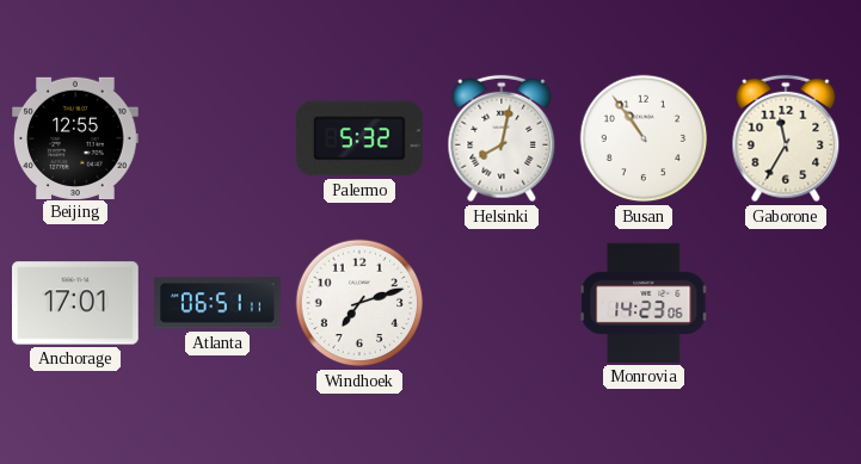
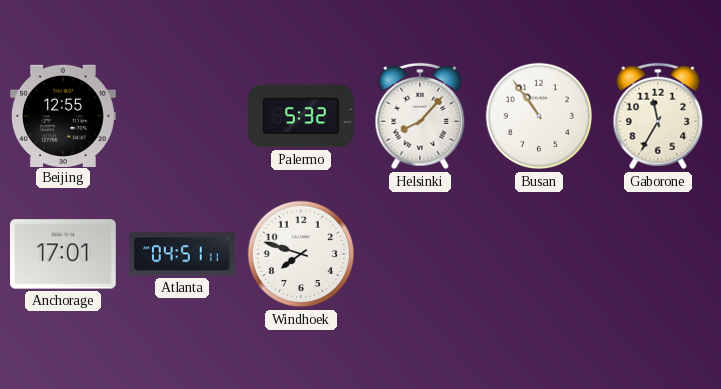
Helsinki: 8:02 -> 8:07
Atlanta: 06:51 -> 04:51
Windhoek: 7:12 -> 7:48
Monrovia: 14:23 -> none
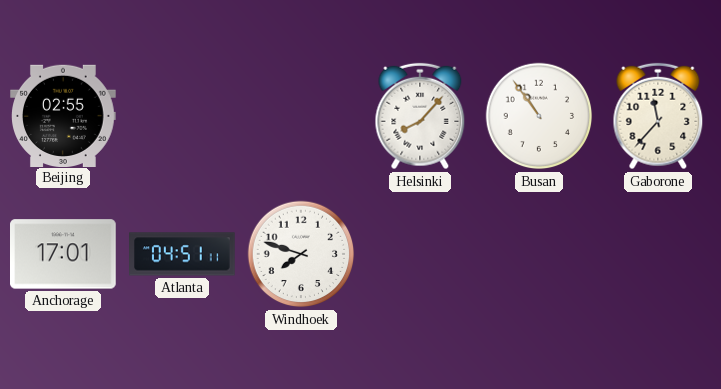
Beijing: 12:55 -> 02:55
Palermo: 5:32 -> none
Gaborone: 11:35 -> 11:37
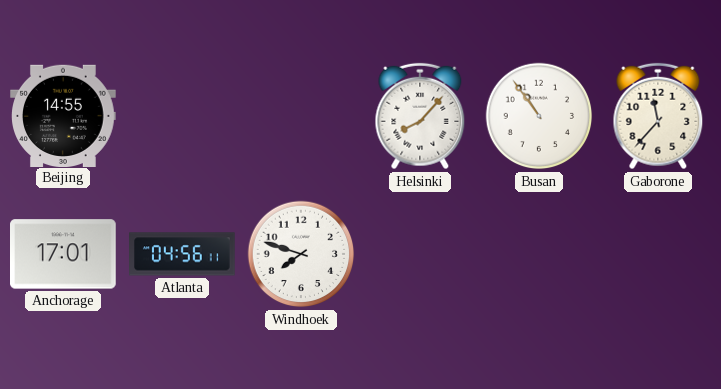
Beijing: 02:55 -> 14:55
Atlanta: 04:51 -> 04:56
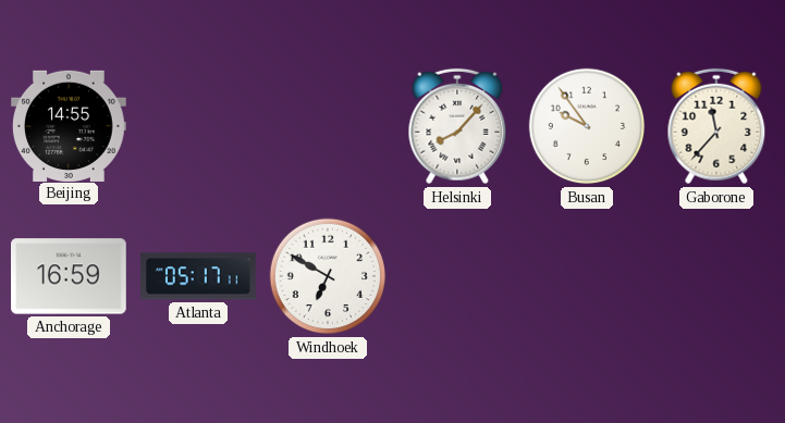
Busan: 10:54 -> 9:54
Anchorage: 17:01 -> 16:59
Atlanta: 04:56 -> 05:17
Windhoek: 7:48 -> 6:50
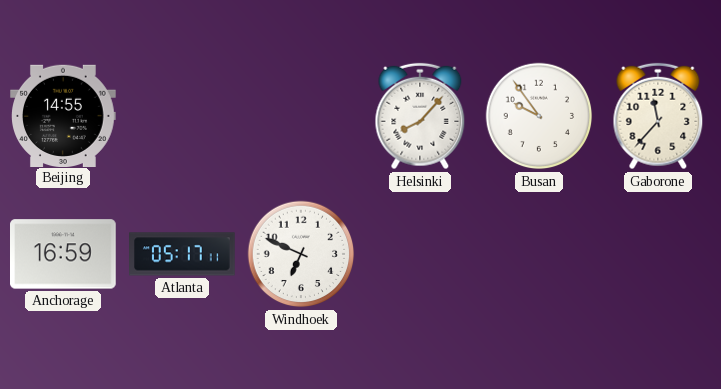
Windhoek: 6:50 -> 6:49
